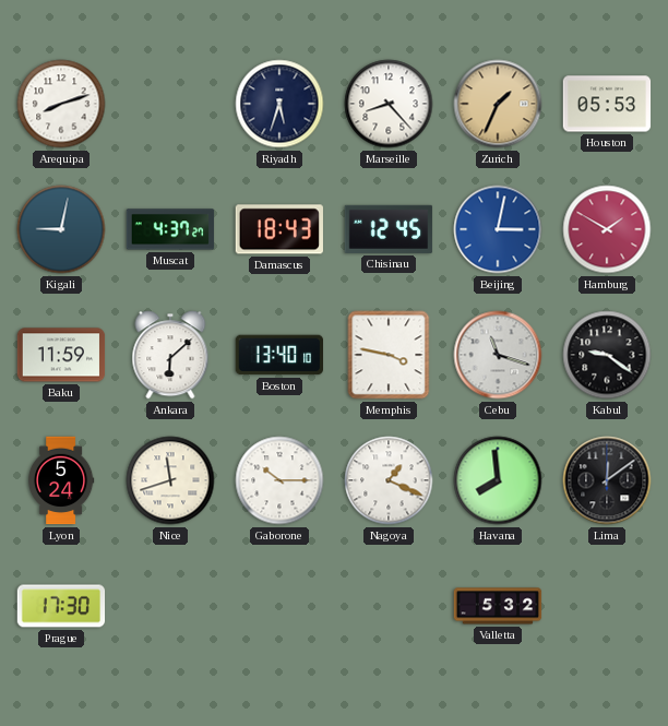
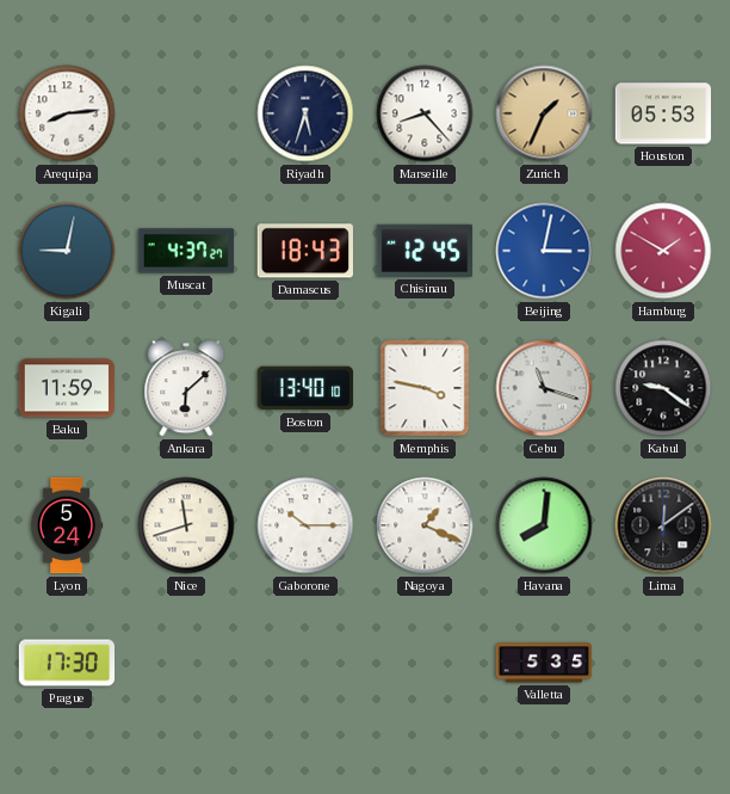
Arequipa: 8:12 -> 8:14
Havana: 7:59 -> 8:01
Valletta: 5:32 -> 5:35
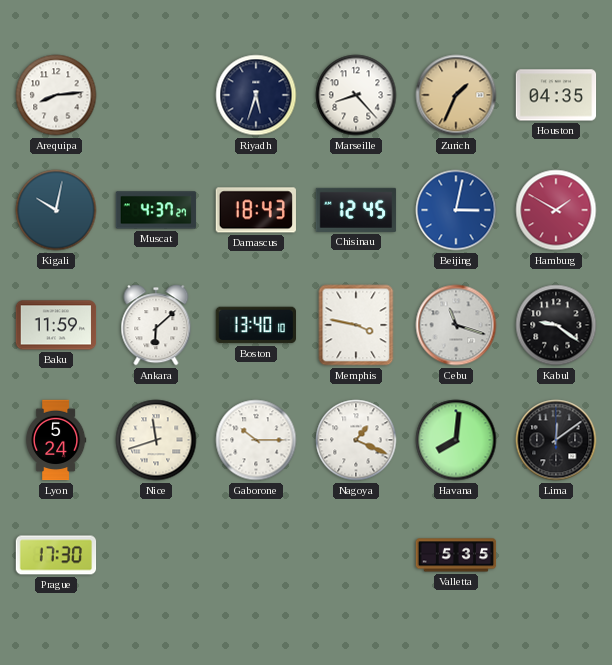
Houston: 05:53 -> 04:35
Kigali: 9:02 -> 10:02
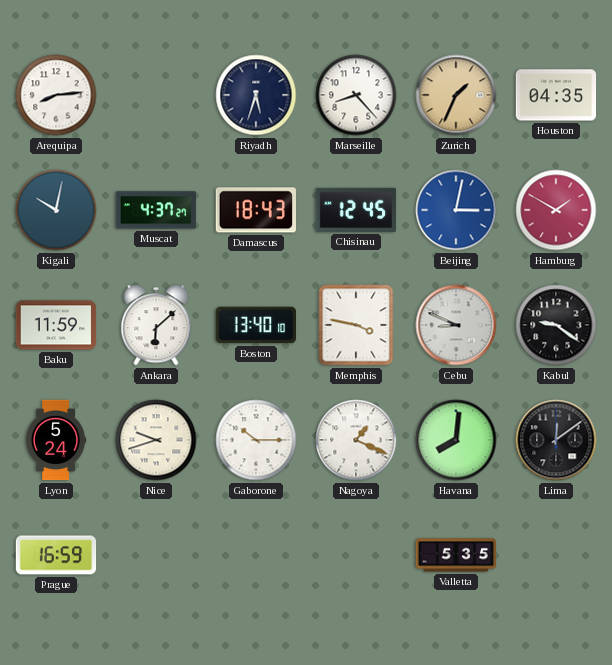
Cebu: 11:18 -> 8:49
Nice: 11:42 -> 9:42
Prague: 17:30 -> 16:59
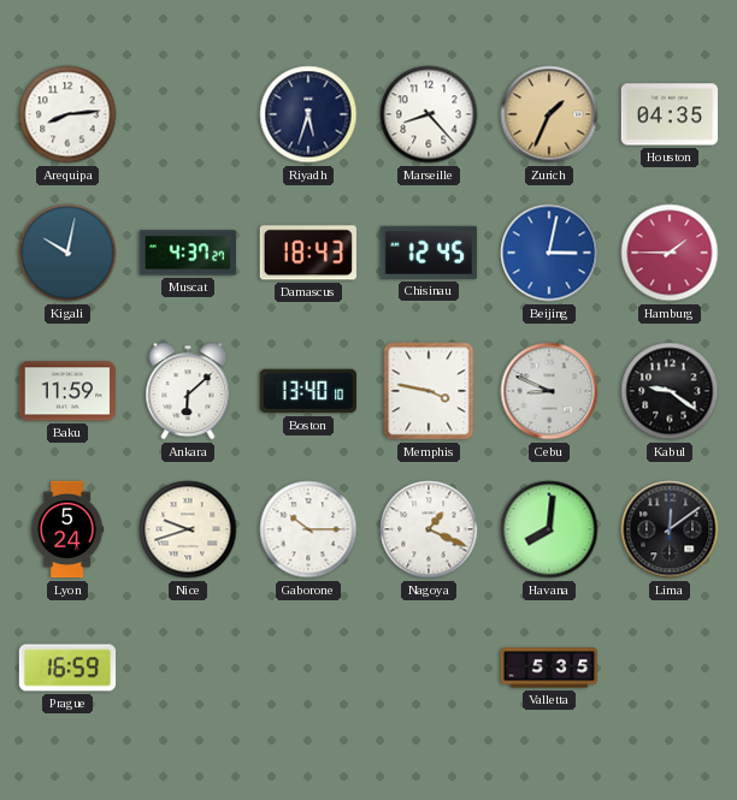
Hamburg: 1:50 -> 1:45
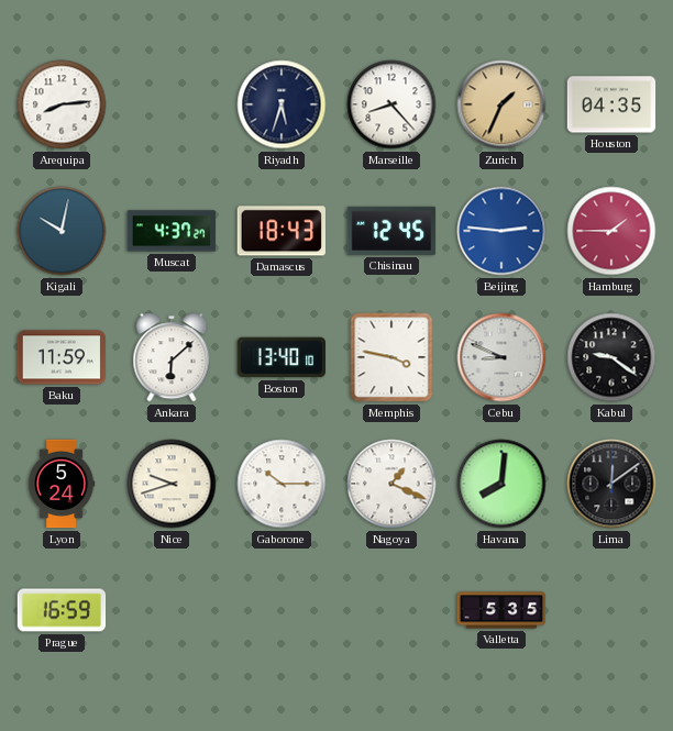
Beijing: 3:02 -> 2:46
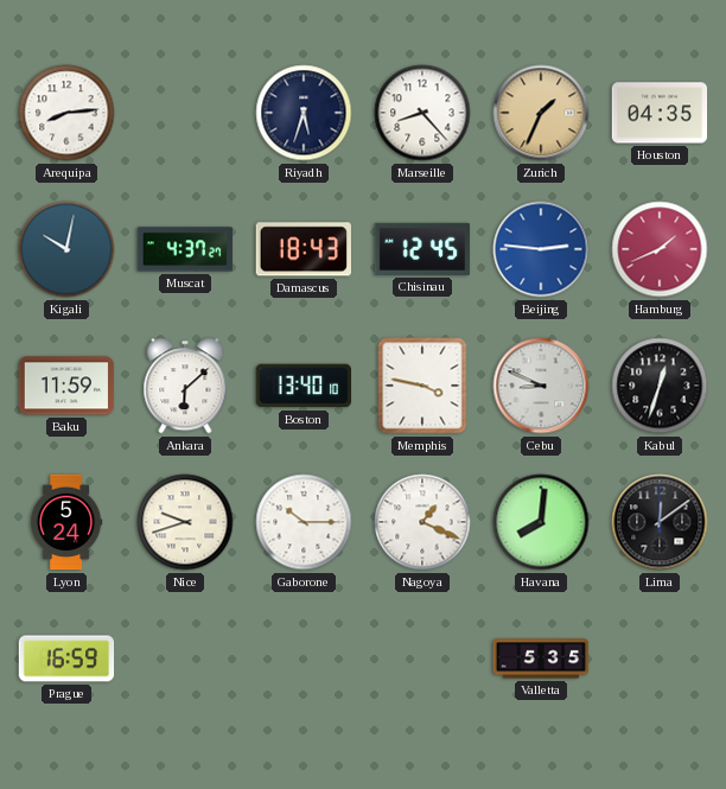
Hamburg: 1:45 -> 1:41
Kabul: 9:21 -> 12:33
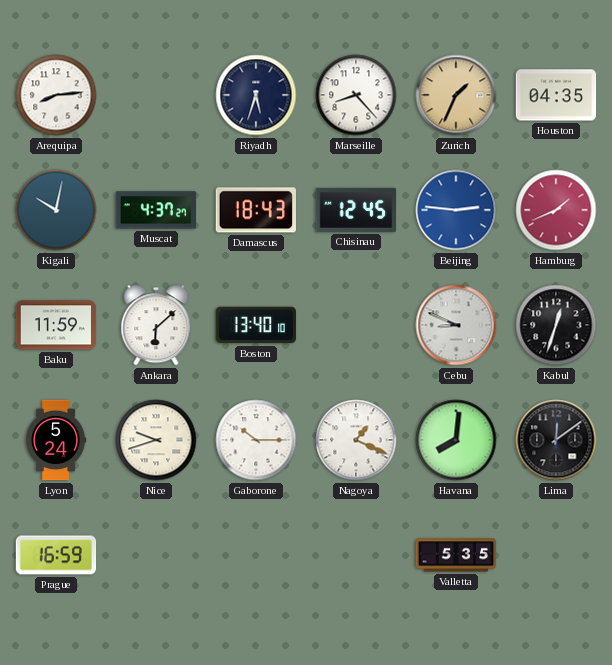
Memphis: 3:47 -> none
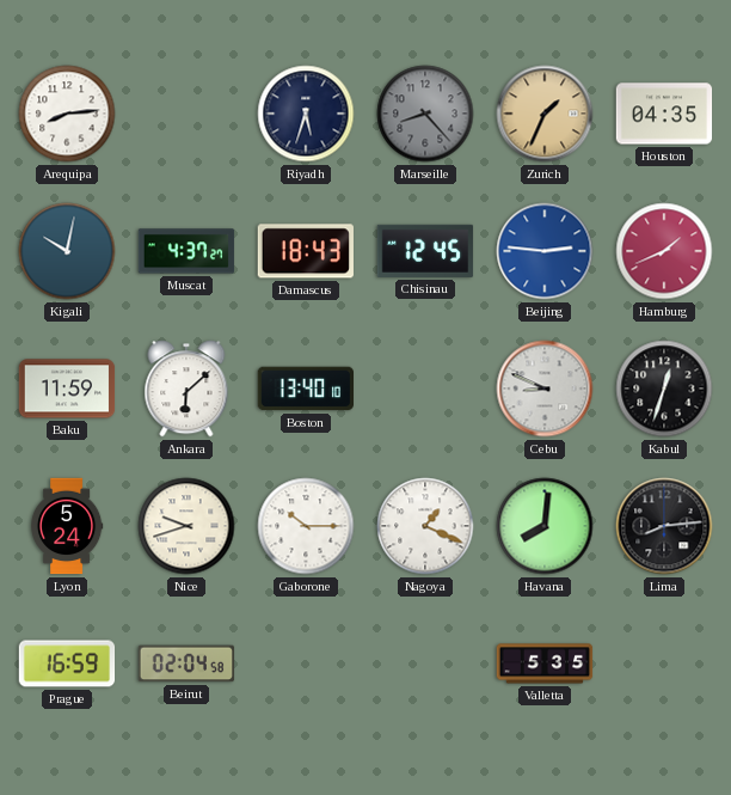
Marseille dial: white -> grey
Lima: 12:09 -> 8:14
Beirut: none -> 02:04
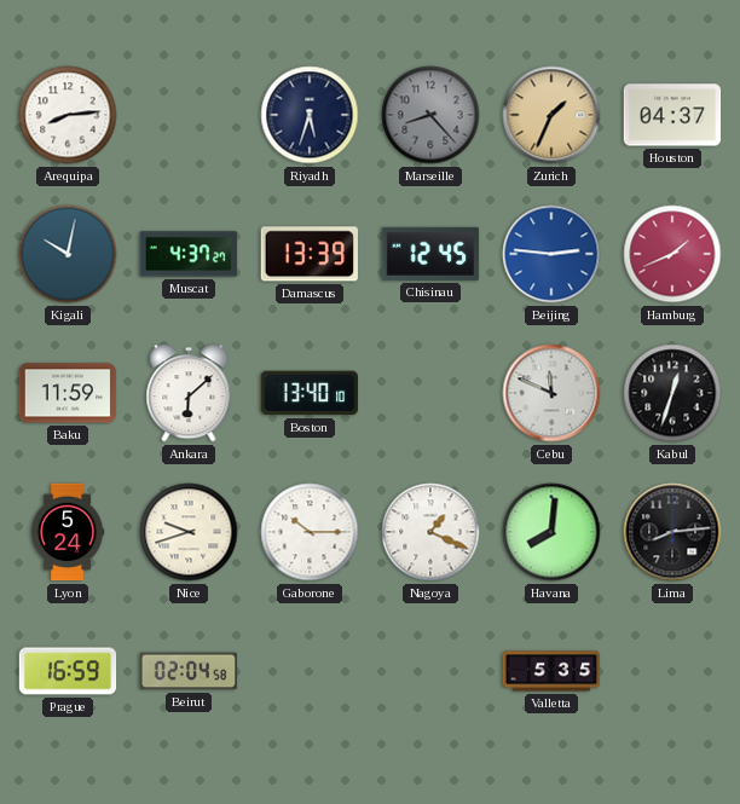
Houston: 04:35 -> 04:37
Damascus: 18:43 -> 13:39
Cebu: 8:49 -> 11:49
